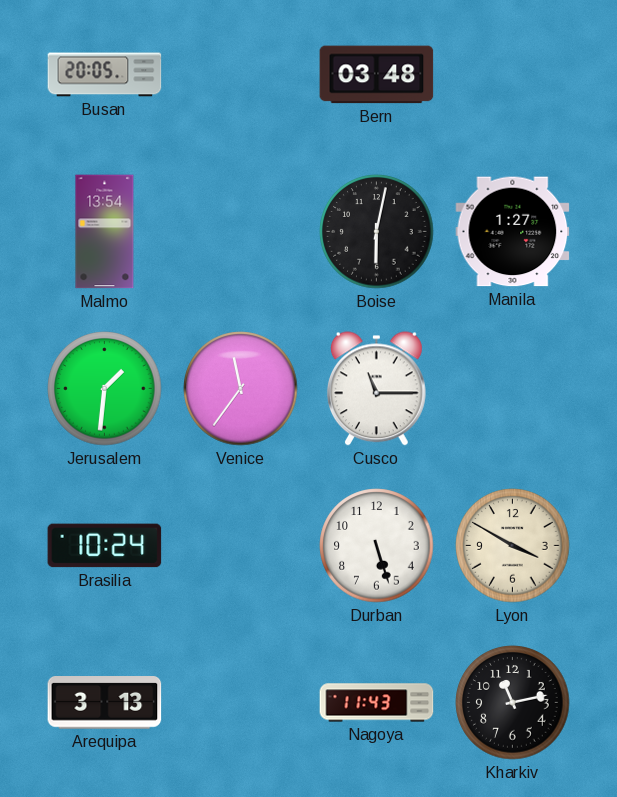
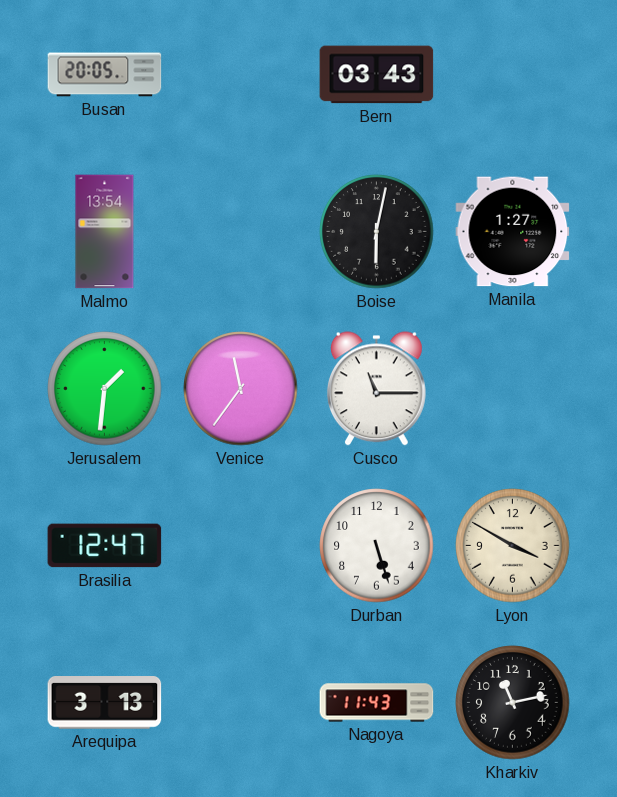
Bern: 03:48 -> 03:43
Brasilia: 10:24 -> 12:47
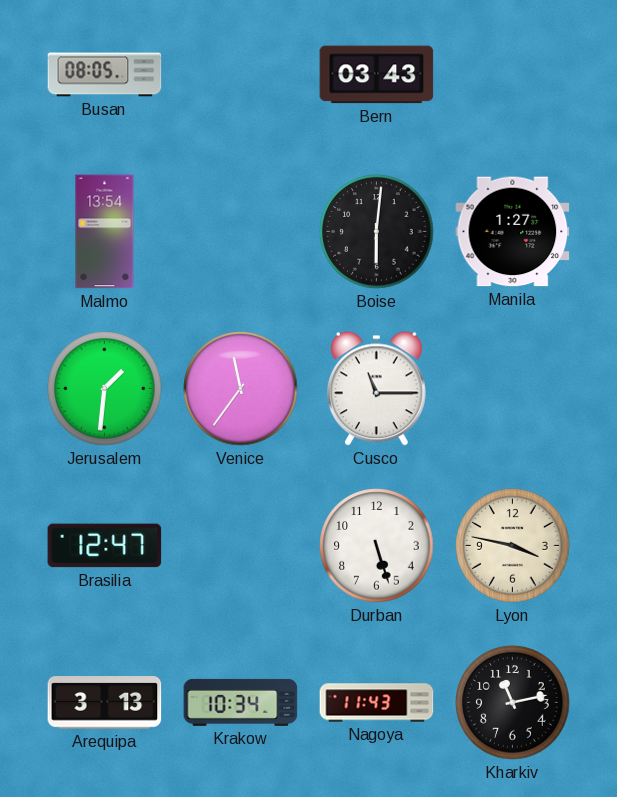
Busan: 20:05 -> 08:05
Boise: 6:02 -> 6:01
Lyon: 3:50 -> 3:47
Krakow: none -> 10:34
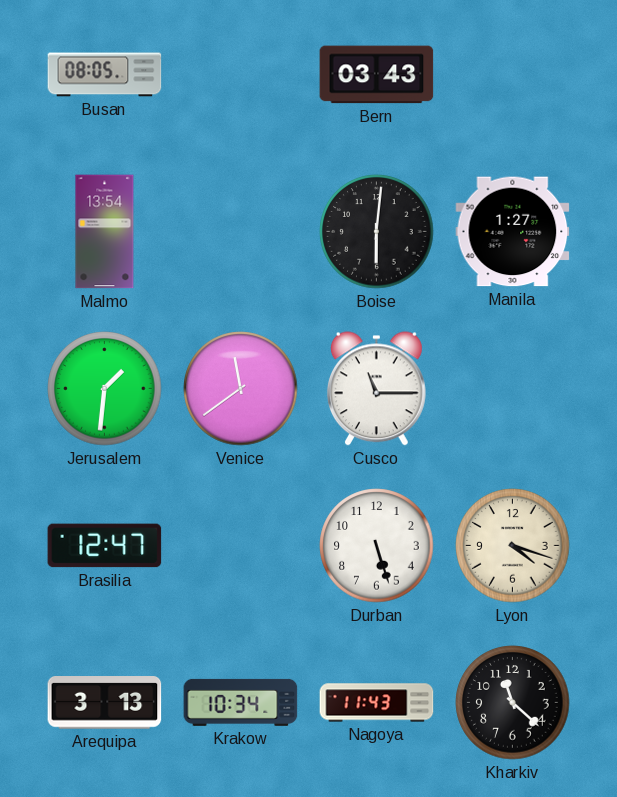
Venice: 11:36 -> 11:39
Lyon: 3:47 -> 4:18
Kharkiv: 11:13 -> 11:22
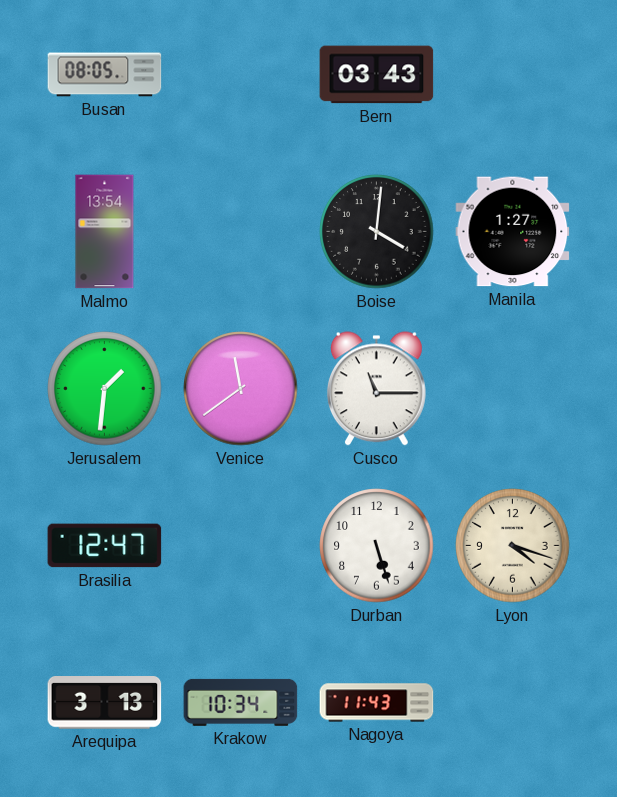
Boise: 6:01 -> 4:01
Kharkiv: 11:22 -> none
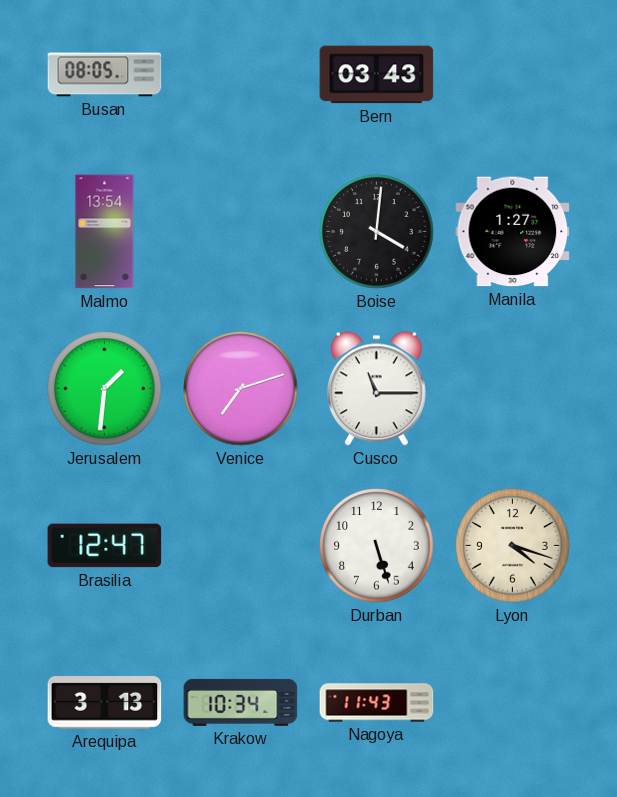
Venice: 11:39 -> 7:12
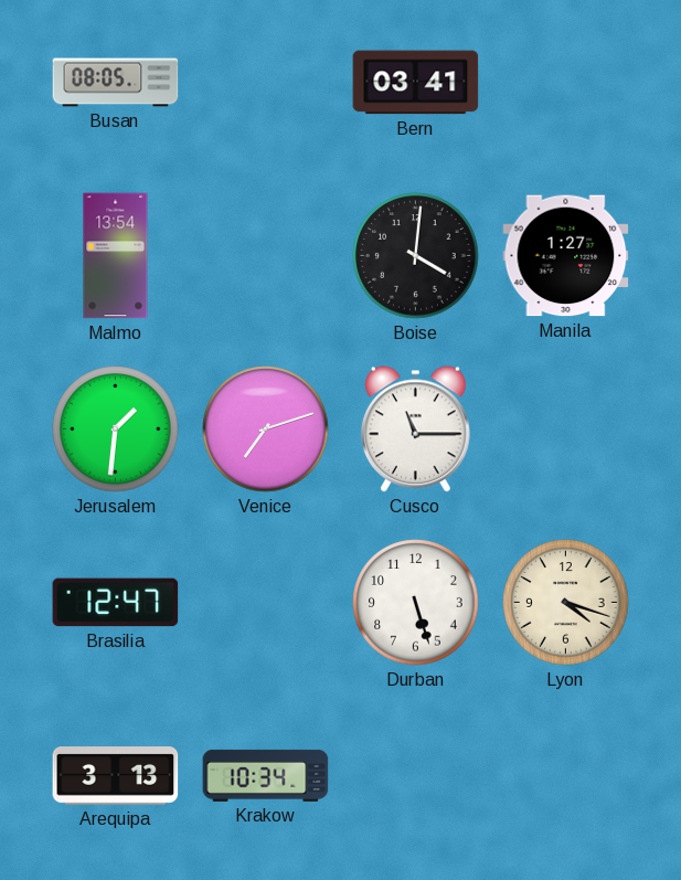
Bern: 03:43 -> 03:41
Nagoya: 11:43 -> none
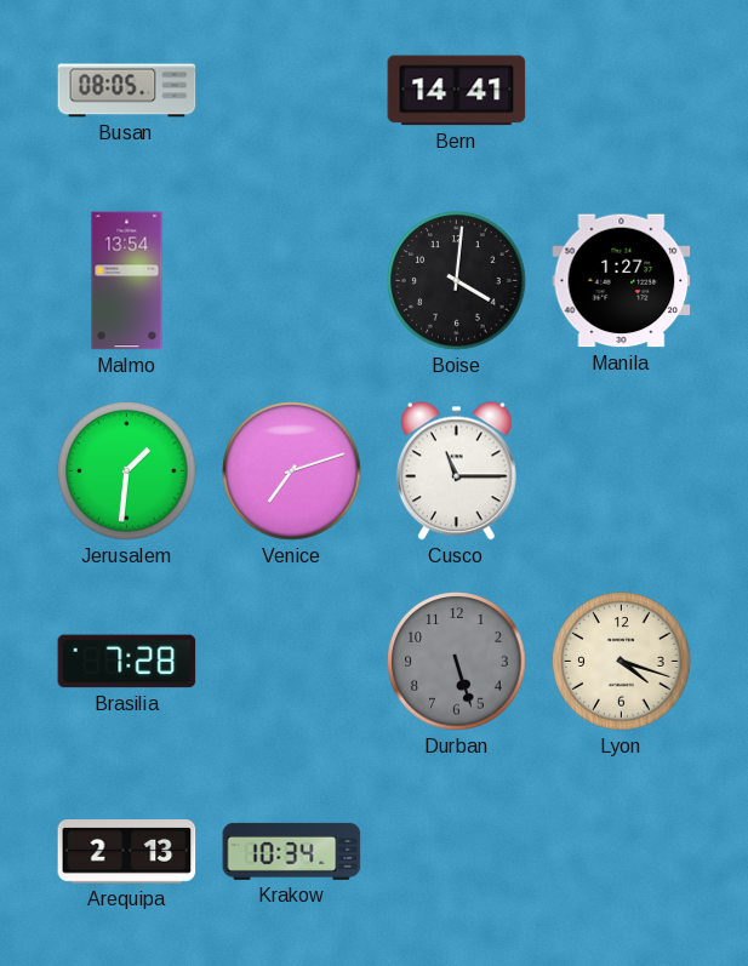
Bern: 03:41 -> 14:41
Brasilia: 12:47 -> 7:28
Durban dial: white -> grey
Arequipa: 3:13 -> 2:13
